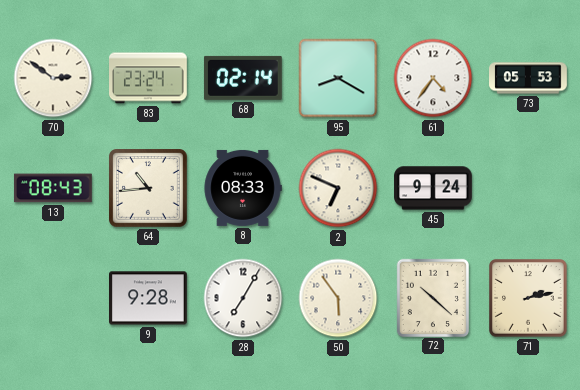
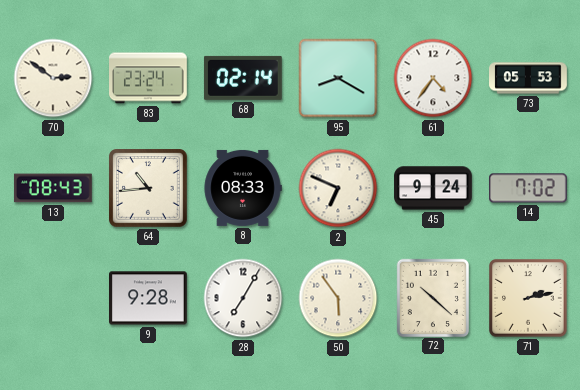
14: none -> 7:02
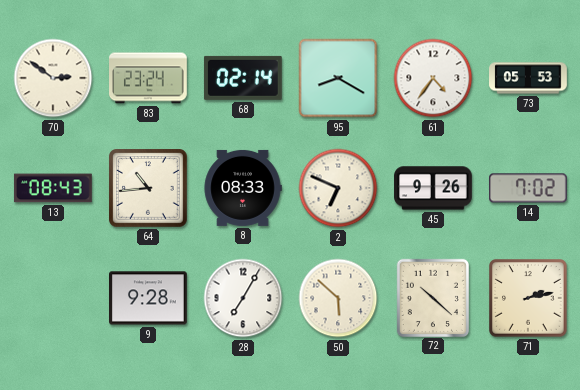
45: 9:24 -> 9:26
50: 5:54 -> 5:52
